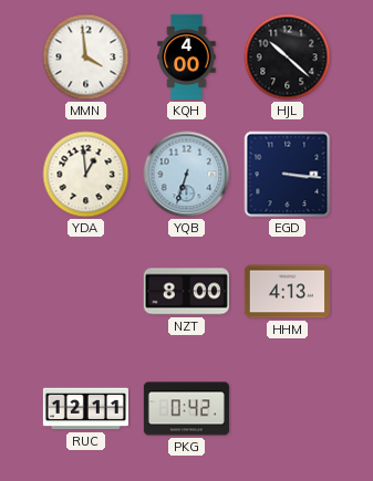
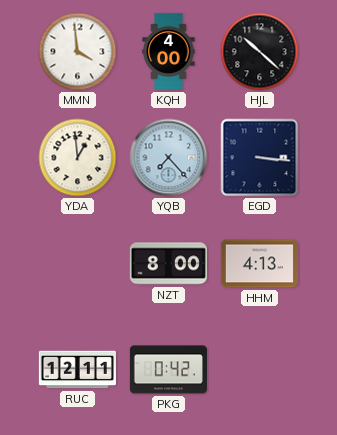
YQB: 6:33 -> 7:23
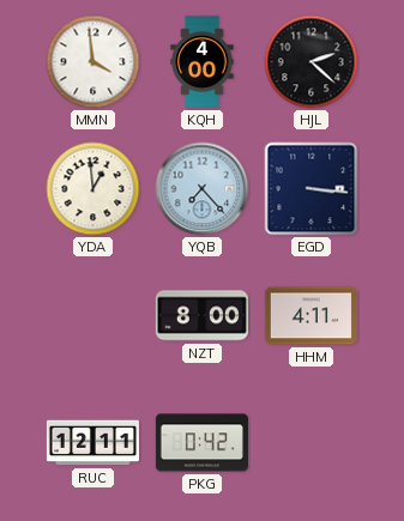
HJL: 10:22 -> 2:22
HHM: 4:13 -> 4:11
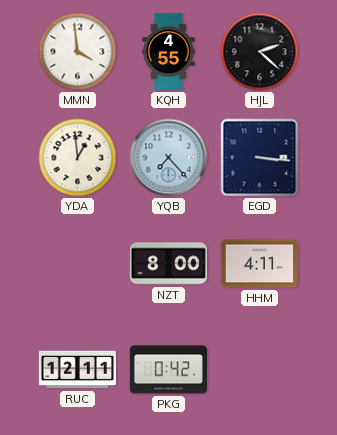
KQH: 4:00 -> 4:55
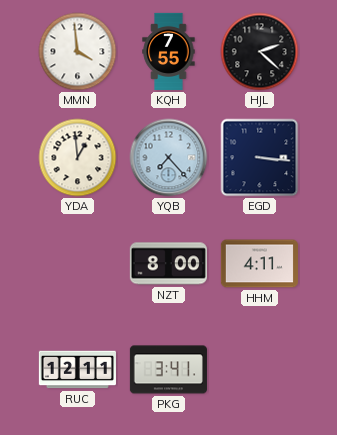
KQH: 4:55 -> 7:55
PKG: 0:42 -> 3:41
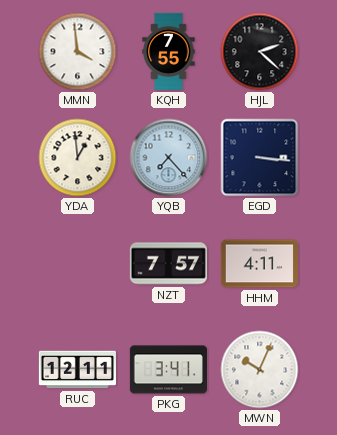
NZT: 8:00 -> 7:57
MWN: none -> 10:04
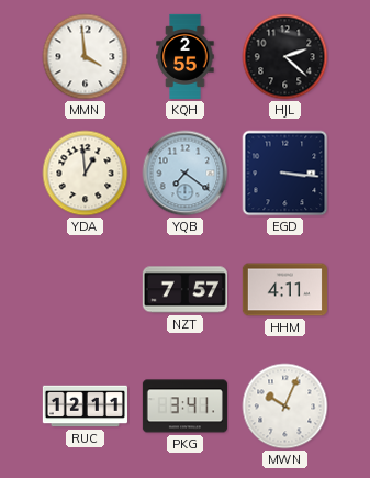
KQH: 7:55 -> 2:55
YQB: 7:23 -> 7:21
